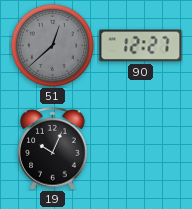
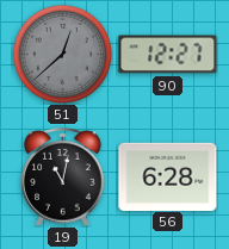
19: 10:04 -> 11:02
56: none -> 6:28
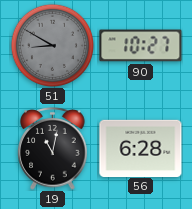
51: 12:38 -> 8:50
90: 12:27 -> 10:27
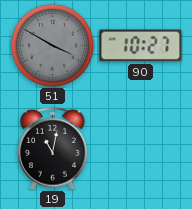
51: 8:50 -> 3:50
56: 6:28 -> none
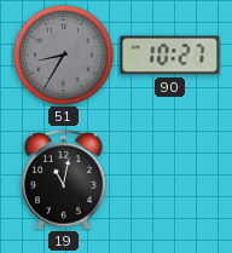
51: 3:50 -> 8:35
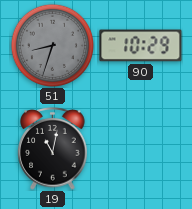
51: 8:35 -> 8:33
90: 10:27 -> 10:29
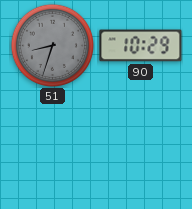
19: 11:02 -> none
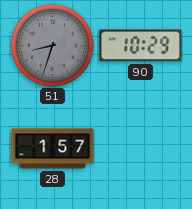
28: none -> 1:57
